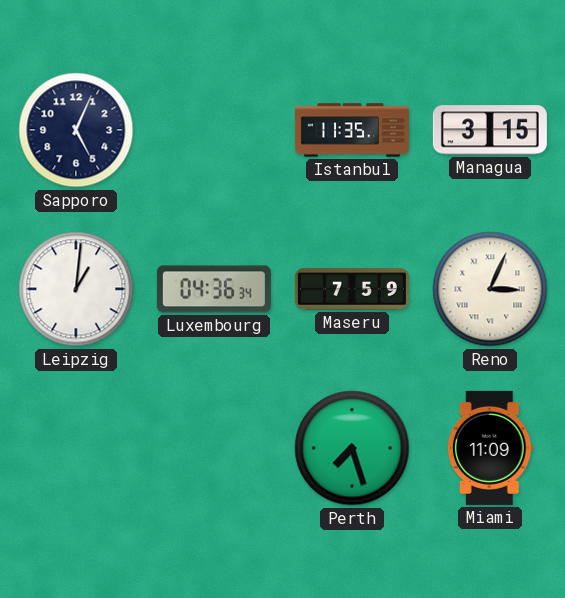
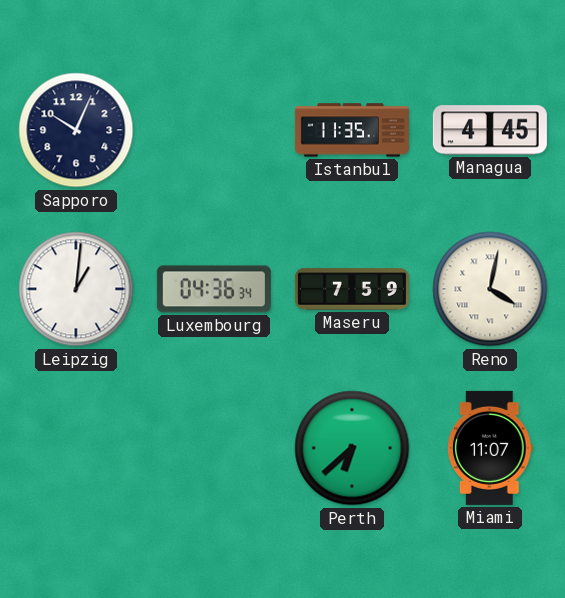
Sapporo: 5:04 -> 10:04
Managua: 3:15 -> 4:45
Reno: 3:04 -> 4:02
Perth: 7:27 -> 6:38
Miami: 11:09 -> 11:07
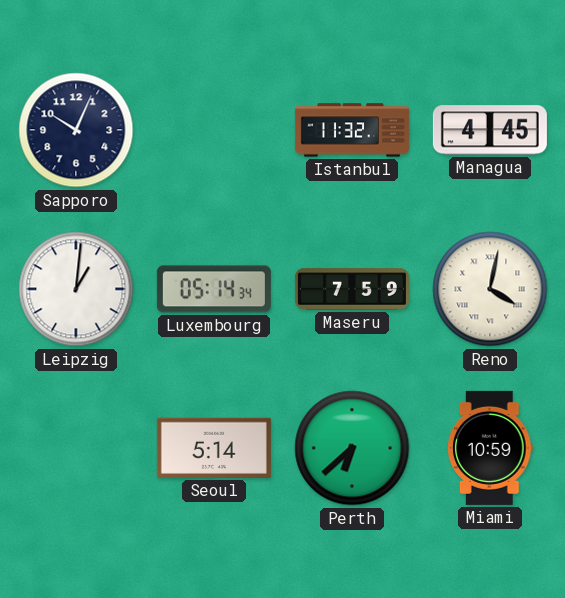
Istanbul: 11:35 -> 11:32
Luxembourg: 04:36 -> 05:14
Seoul: none -> 5:14
Miami: 11:07 -> 10:59
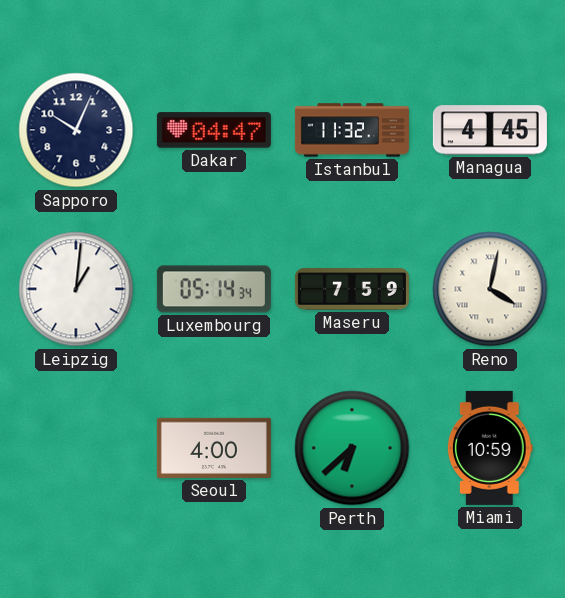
Dakar: none -> 04:47
Seoul: 5:14 -> 4:00
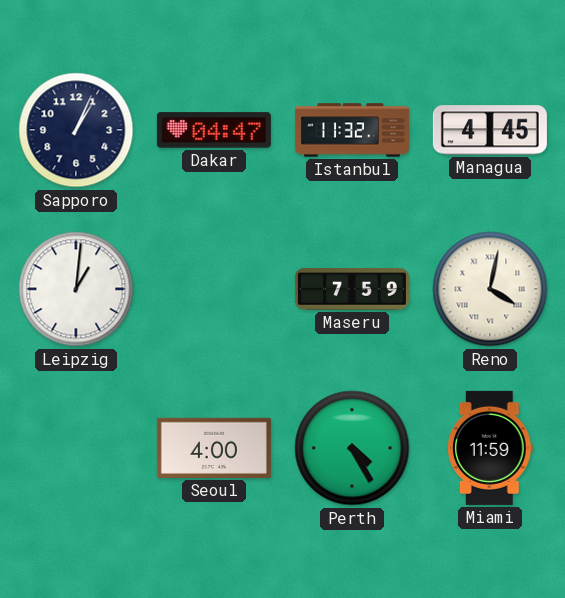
Sapporo: 10:04 -> 1:04
Luxembourg: 05:14 -> none
Perth: 6:38 -> 4:25
Miami: 10:59 -> 11:59
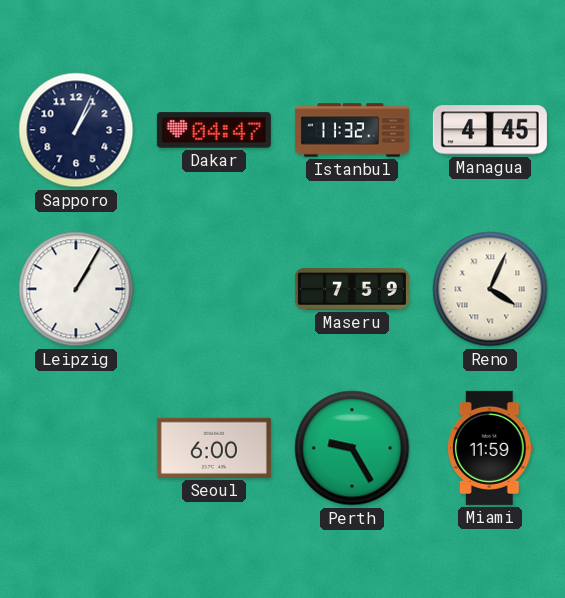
Leipzig: 1:01 -> 1:05
Reno: 4:02 -> 4:04
Seoul: 4:00 -> 6:00
Perth: 4:25 -> 9:25
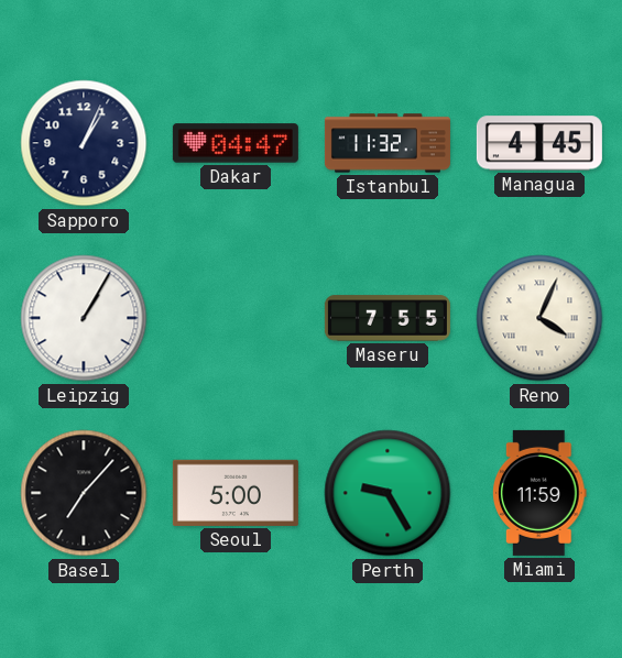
Maseru: 7:59 -> 7:55
Basel: none -> 7:07
Seoul: 6:00 -> 5:00
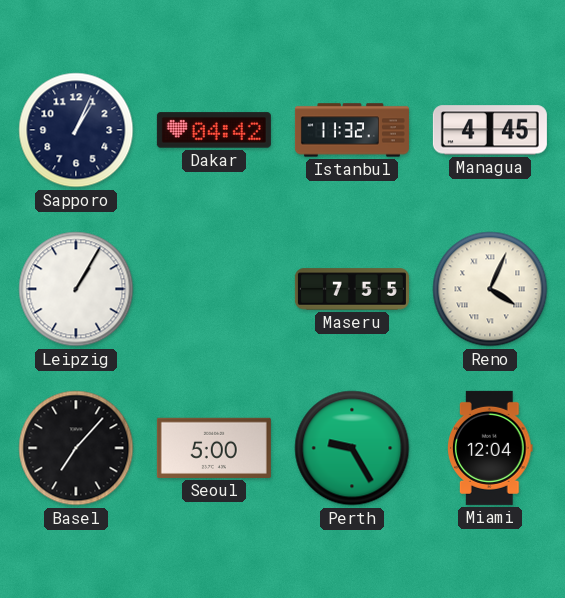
Dakar: 04:47 -> 04:42
Miami: 11:59 -> 12:04
